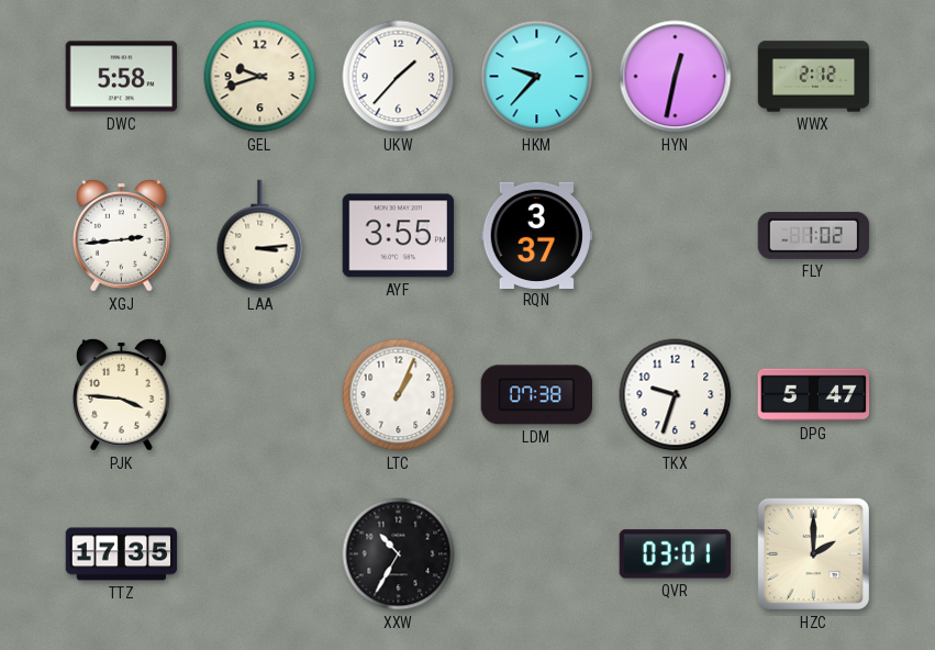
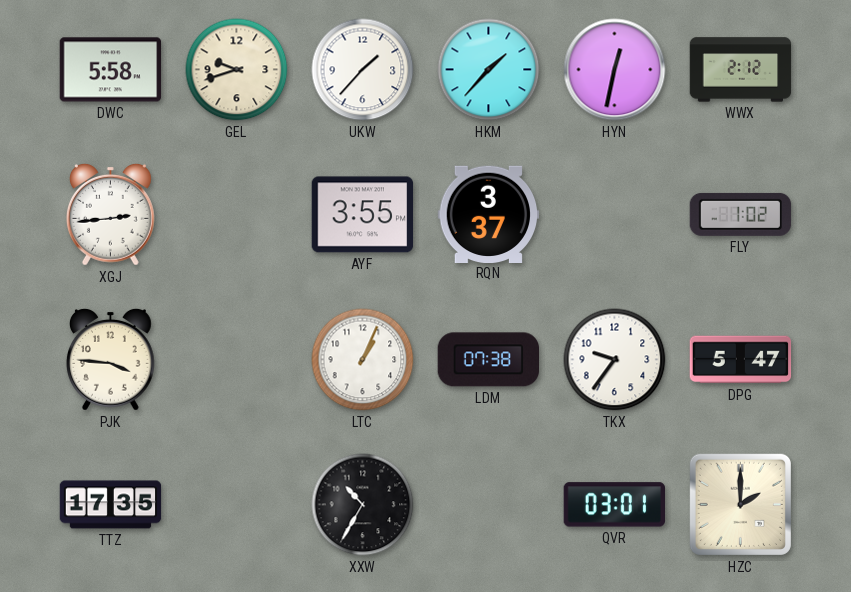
HKM: 9:37 -> 1:37
LAA: 3:14 -> none
TKX: 9:33 -> 9:36
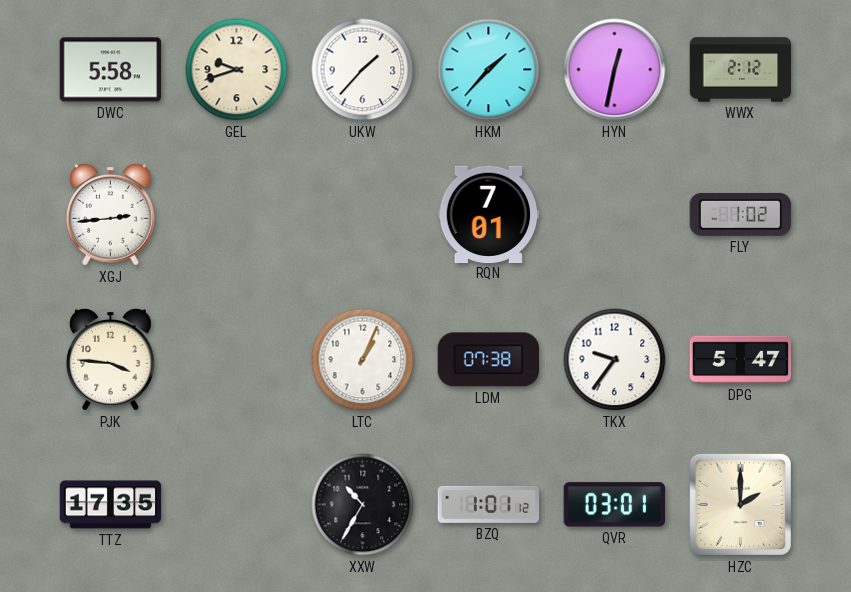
AYF: 3:55 -> none
RQN: 3:37 -> 7:01
BZQ: none -> 1:01
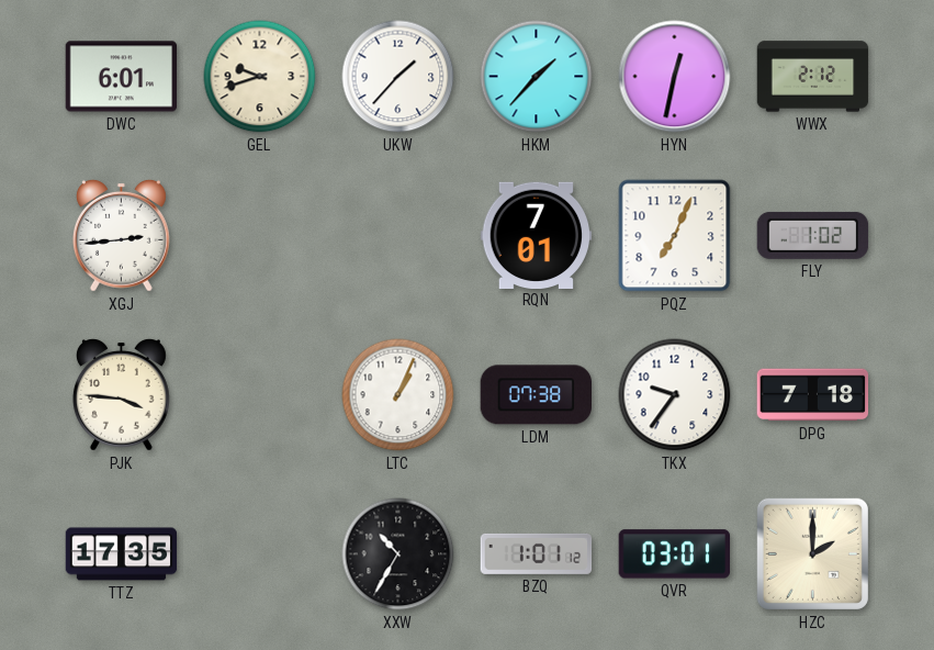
DWC: 5:58 -> 6:01
PQZ: none -> 7:04
DPG: 5:47 -> 7:18
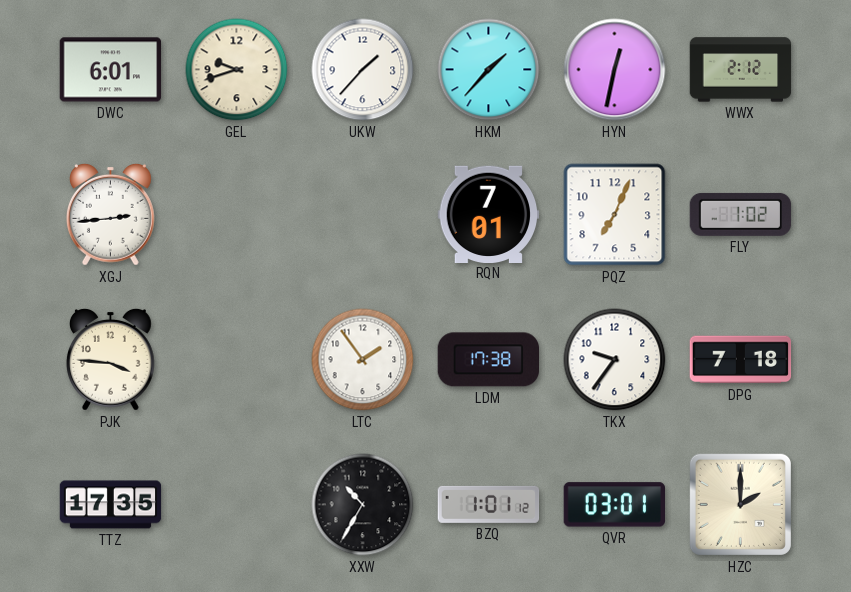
LTC: 1:04 -> 1:54
LDM: 07:38 -> 17:38
